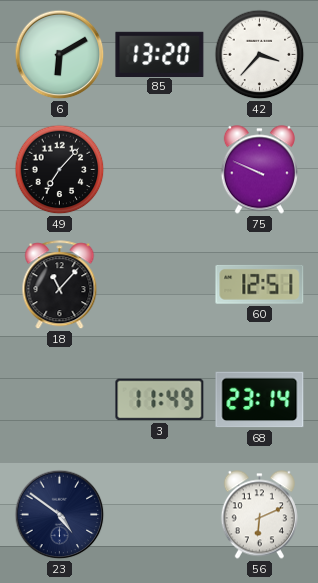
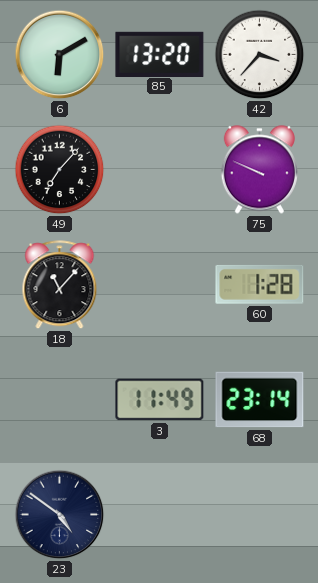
60: 12:51 -> 1:28
56: 6:11 -> none
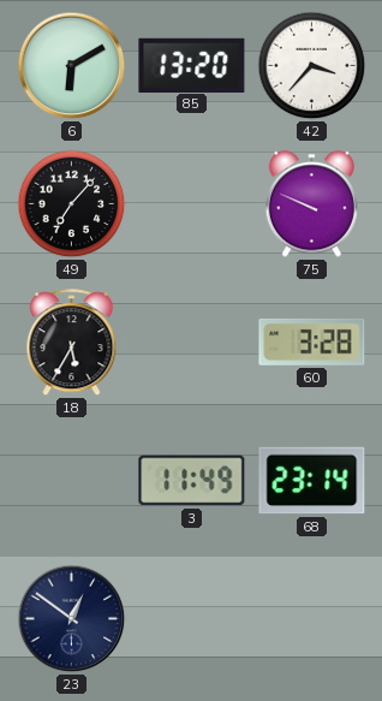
18: 11:07 -> 5:35
60: 1:28 -> 3:28
23: 4:51 -> 12:51
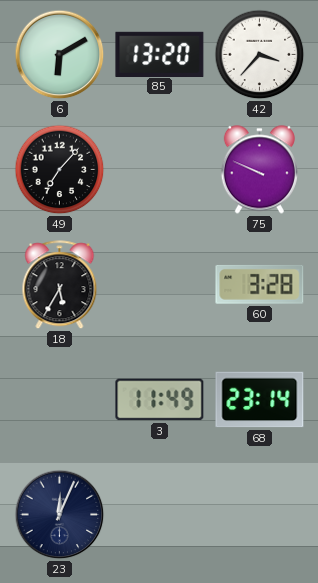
23: 12:51 -> 12:04
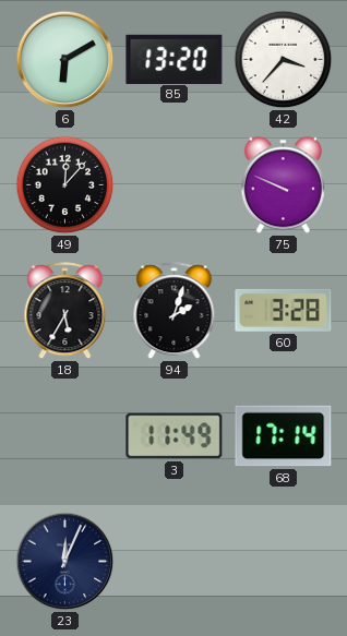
49: 7:07 -> 12:07
94: none -> 2:03
68: 23:14 -> 17:14
